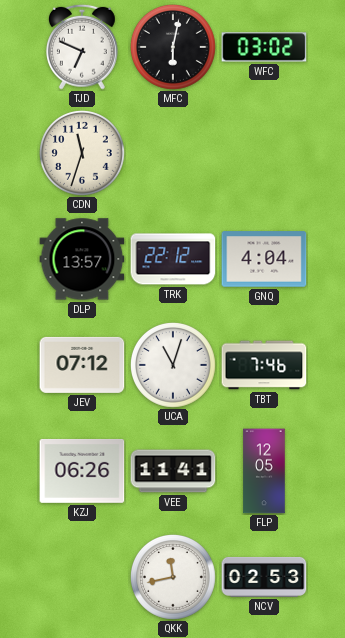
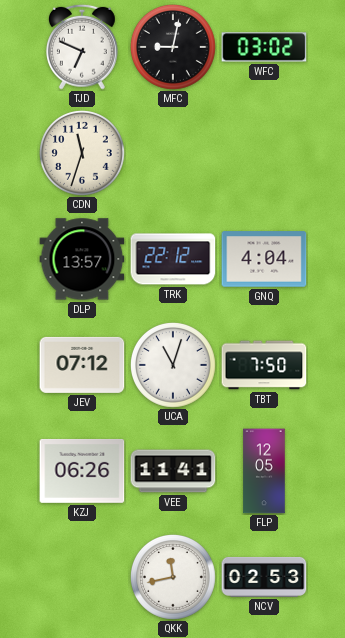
MFC: 6:02 -> 9:02
TBT: 7:46 -> 7:50
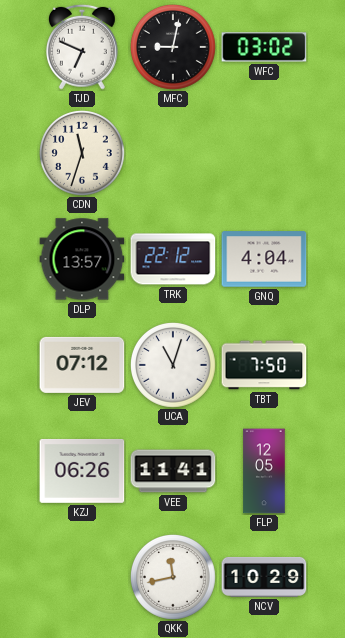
NCV: 02:53 -> 10:29
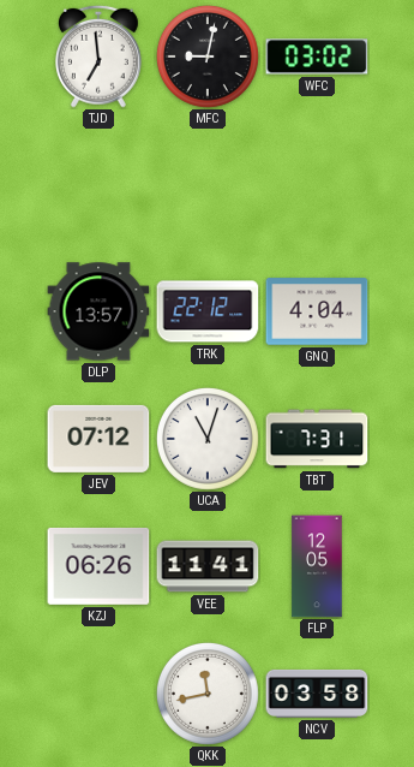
TJD: 6:49 -> 6:59
CDN: 11:33 -> none
TBT: 7:50 -> 7:31
NCV: 10:29 -> 03:58
